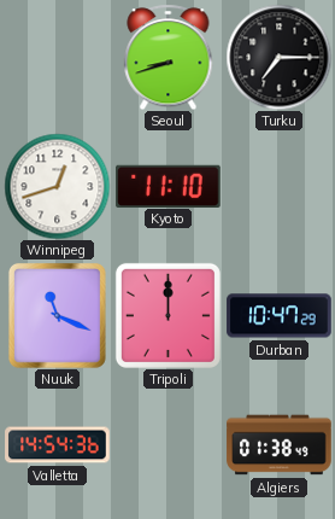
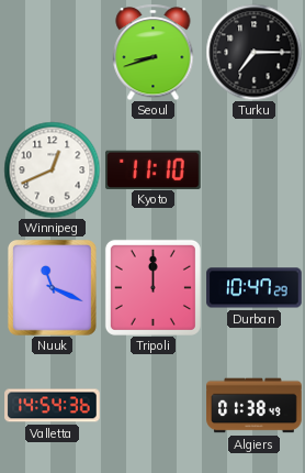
Winnipeg: 12:42 -> 12:41
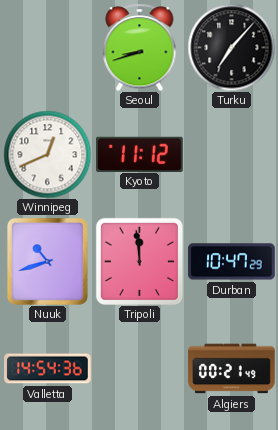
Turku: 7:15 -> 7:07
Kyoto: 11:10 -> 11:12
Nuuk: 11:19 -> 10:42
Tripoli: 12:00 -> 11:59
Algiers: 01:38 -> 00:21
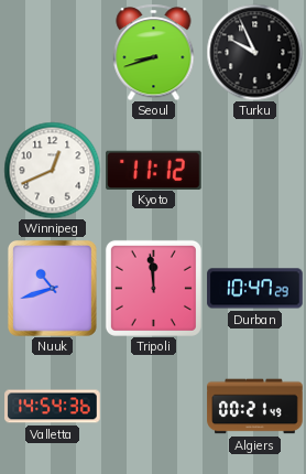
Turku: 7:07 -> 9:56
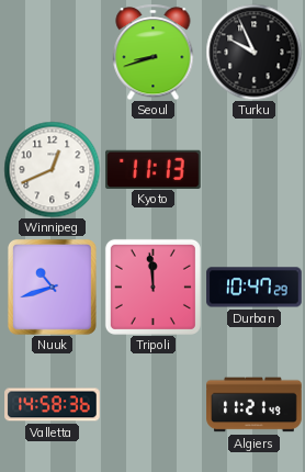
Kyoto: 11:12 -> 11:13
Valletta: 14:54 -> 14:58
Algiers: 00:21 -> 11:21
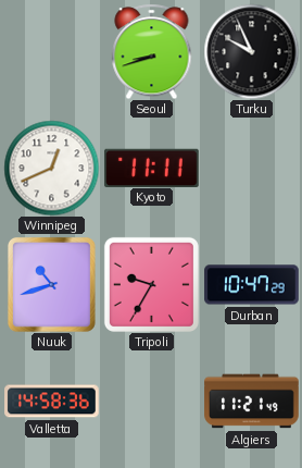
Kyoto: 11:13 -> 11:11
Tripoli: 11:59 -> 9:35
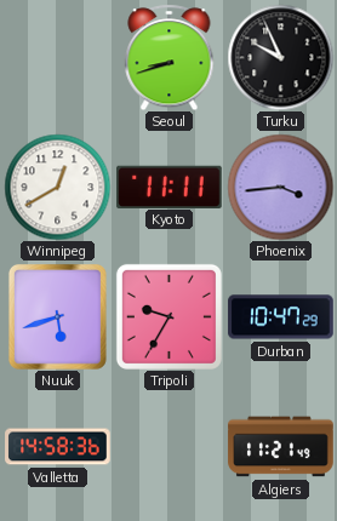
Winnipeg: 12:41 -> 12:40
Phoenix: none -> 3:44
Nuuk: 10:42 -> 5:42
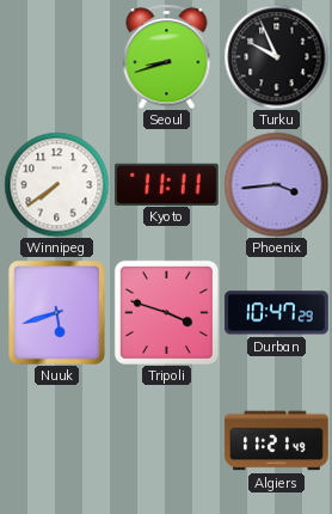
Winnipeg: 12:40 -> 7:39
Tripoli: 9:35 -> 3:48
Valletta: 14:58 -> none
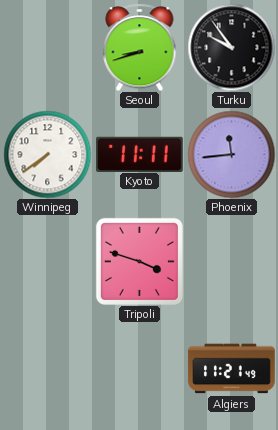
Turku: 9:56 -> 9:54
Phoenix: 3:44 -> 11:44
Nuuk: 5:42 -> none
Durban: 10:47 -> none
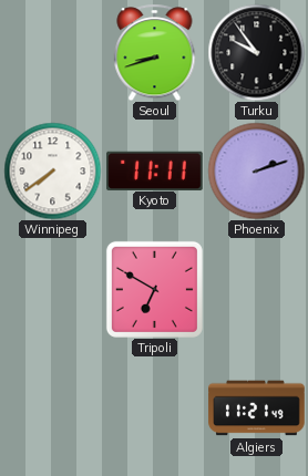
Phoenix: 11:44 -> 2:12
Tripoli: 3:48 -> 6:50
